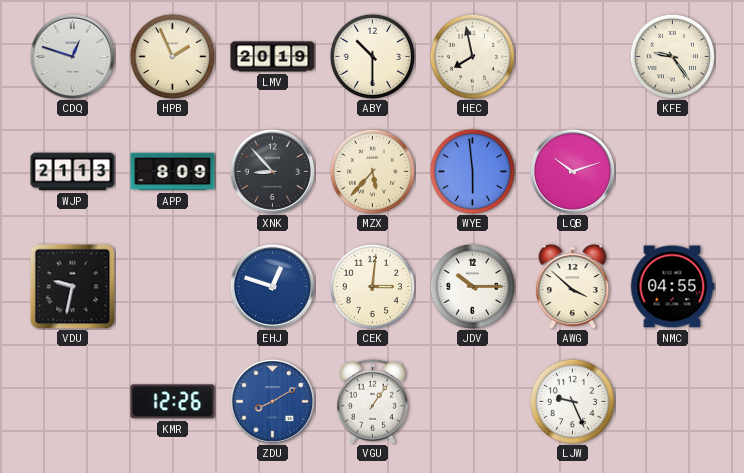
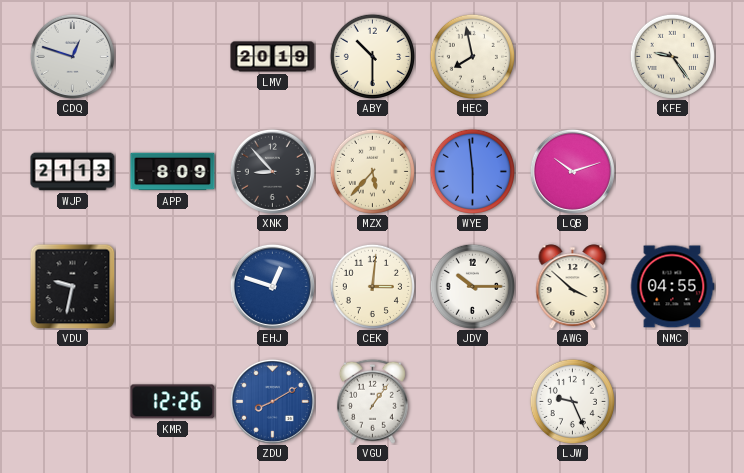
HPB: 1:56 -> none
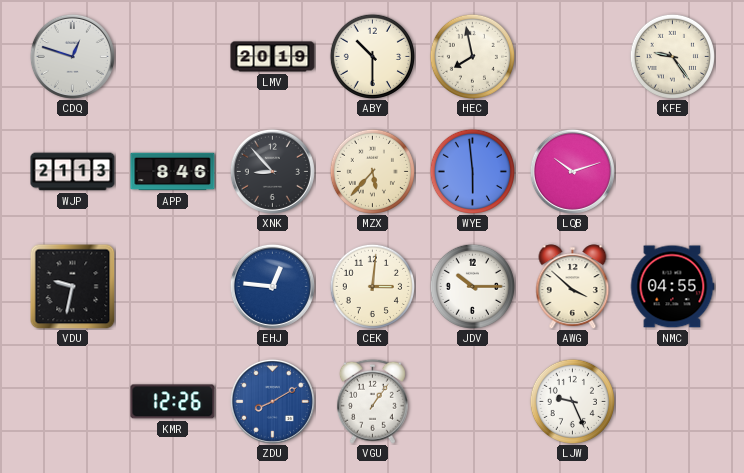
APP: 8:09 -> 8:46
EHJ: 12:48 -> 12:46
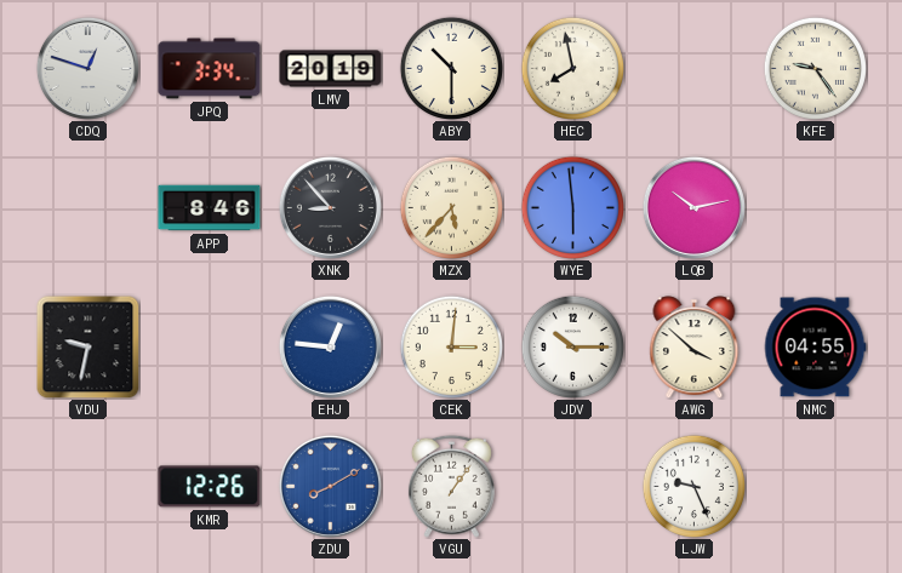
JPQ: none -> 3:34
WJP: 21:13 -> none
LQB: 10:12 -> 10:13
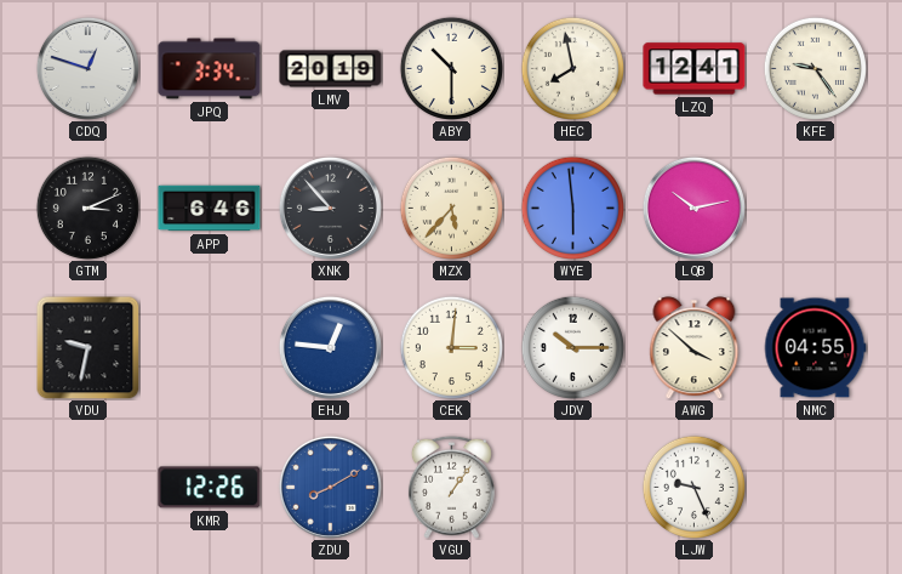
LZQ: none -> 12:41
GTM: none -> 3:11
APP: 8:46 -> 6:46
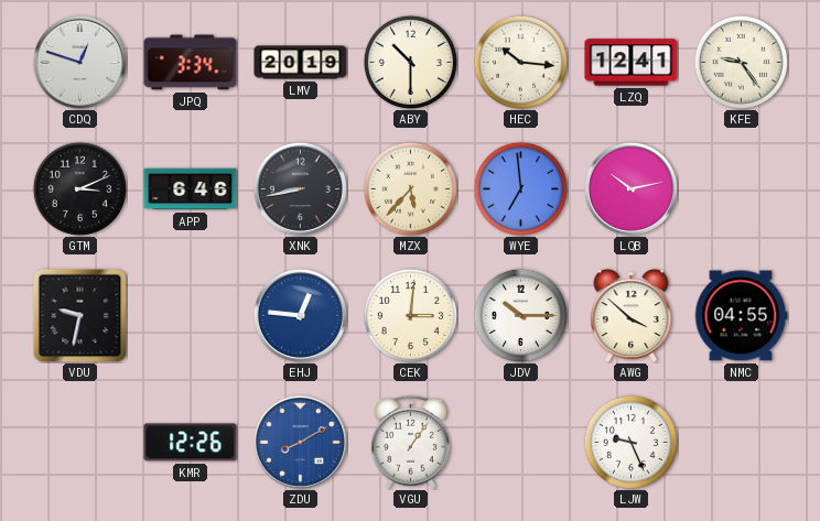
HEC: 7:58 -> 10:16
XNK: 8:53 -> 8:43
WYE: 5:59 -> 6:59
